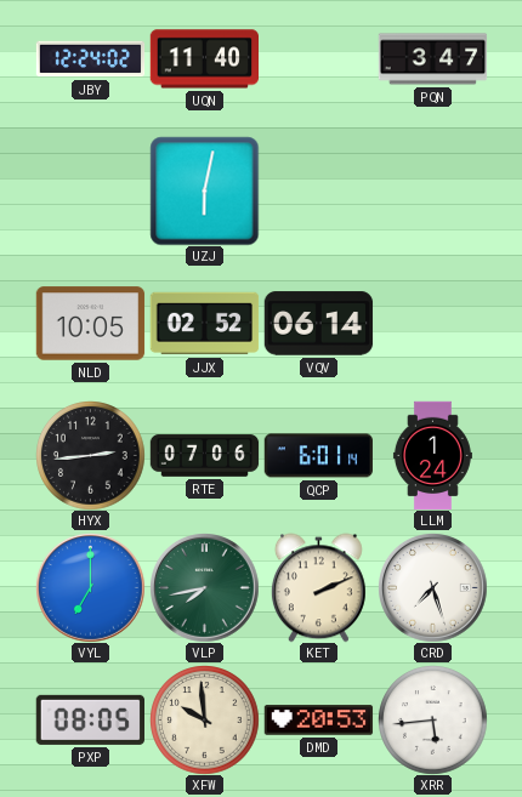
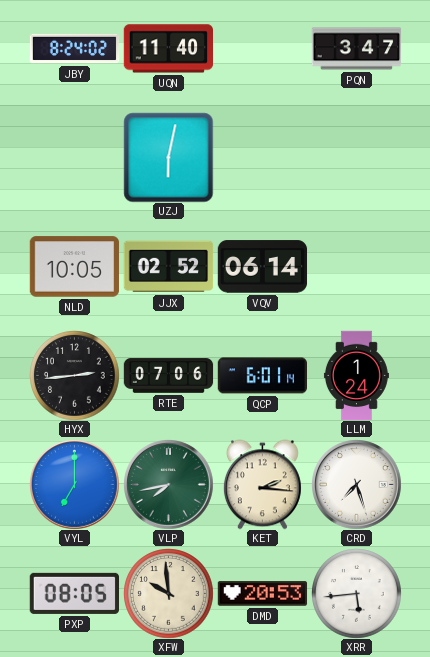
JBY: 12:24 -> 8:24
KET: 2:11 -> 2:16
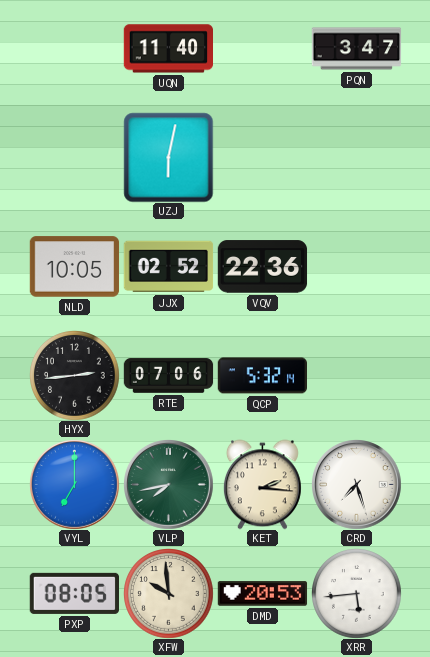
JBY: 8:24 -> none
VQV: 06:14 -> 22:36
QCP: 6:01 -> 5:32
LLM: 1:24 -> none
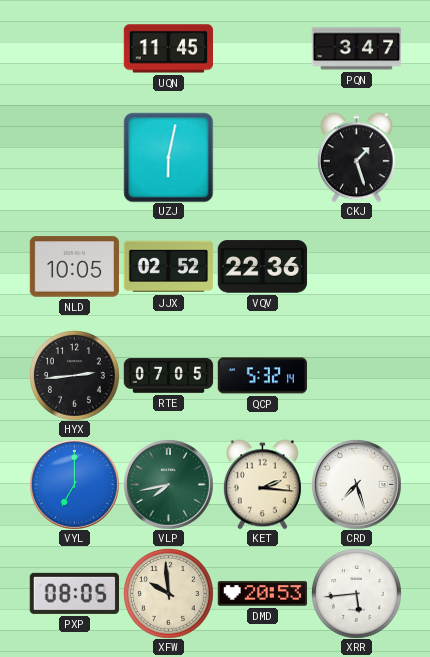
UQN: 11:40 -> 11:45
CKJ: none -> 1:27
RTE: 07:06 -> 07:05
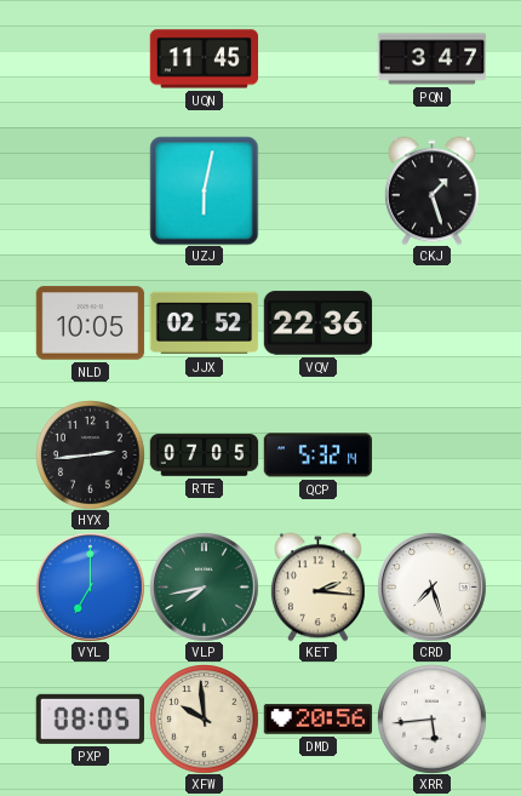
DMD: 20:53 -> 20:56
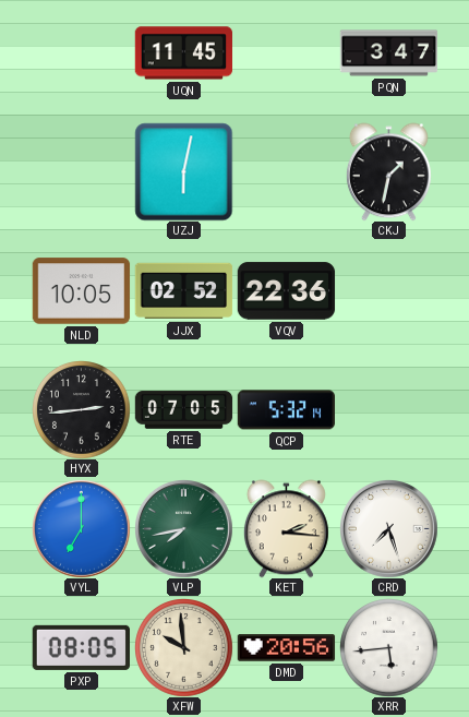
CKJ: 1:27 -> 1:32
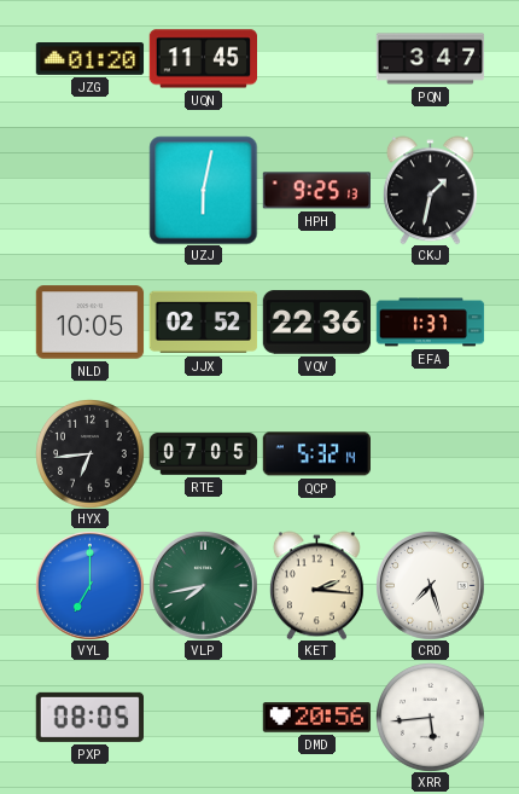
JZG: none -> 01:20
HPH: none -> 9:25
EFA: none -> 1:37
HYX: 2:44 -> 6:44
XFW: 9:59 -> none
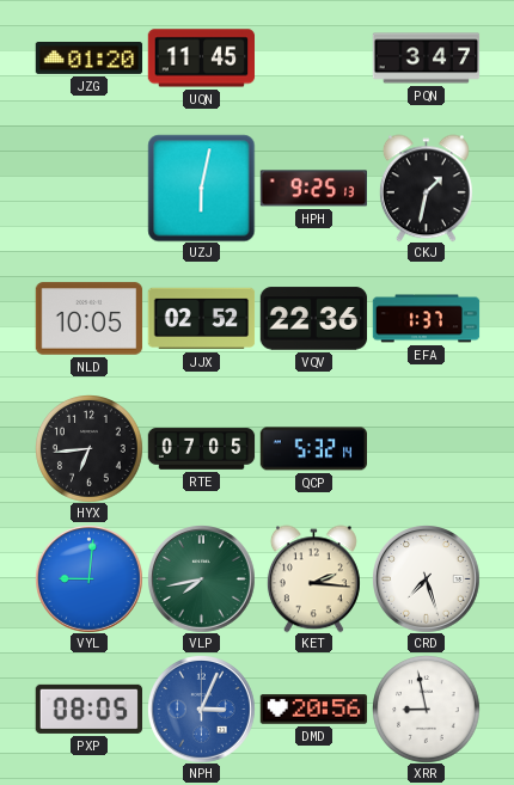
VYL: 7:00 -> 9:01
NPH: none -> 3:04
XRR: 5:44 -> 8:58
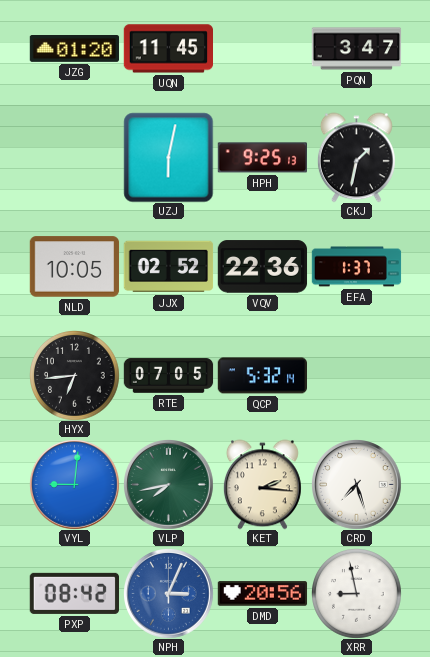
PXP: 08:05 -> 08:42
